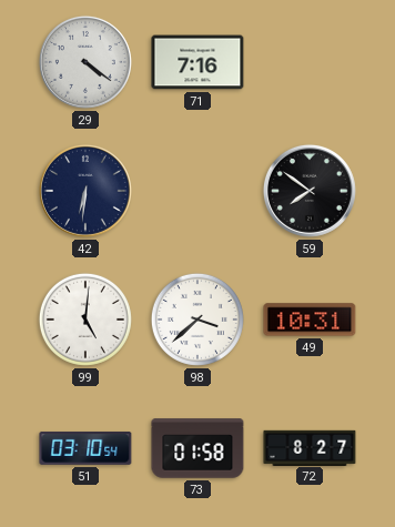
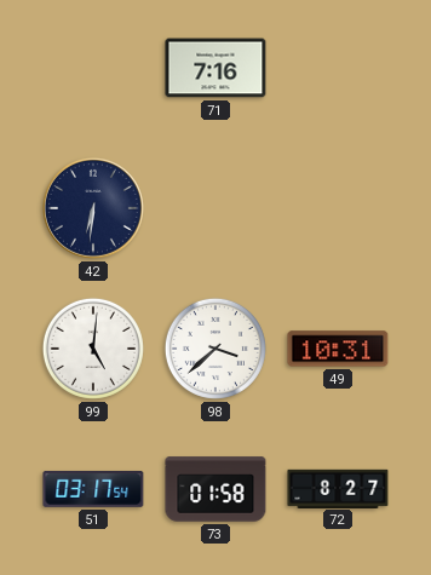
29: 4:21 -> none
59: 7:51 -> none
51: 03:10 -> 03:17
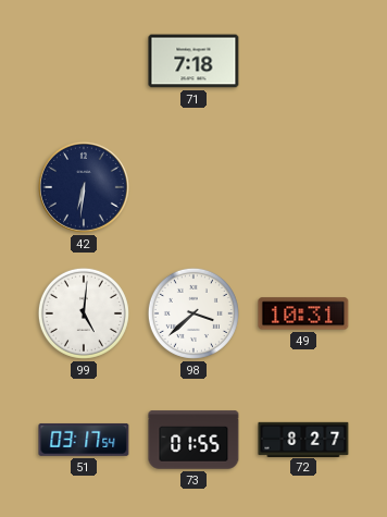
71: 7:16 -> 7:18
73: 01:58 -> 01:55
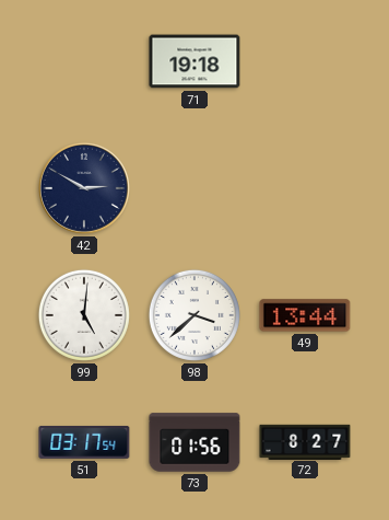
71: 7:18 -> 19:18
42: 6:31 -> 2:50
49: 10:31 -> 13:44
73: 01:55 -> 01:56
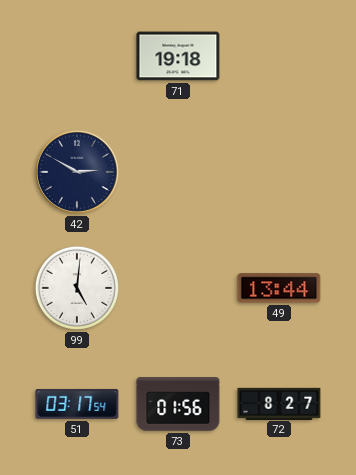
98: 3:38 -> none
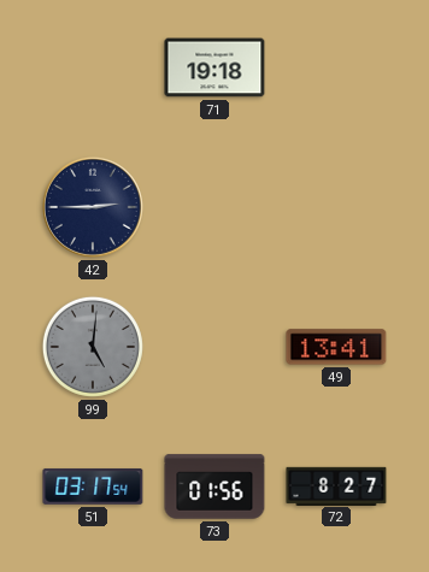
42: 2:50 -> 2:45
99 dial: white -> grey
49: 13:44 -> 13:41
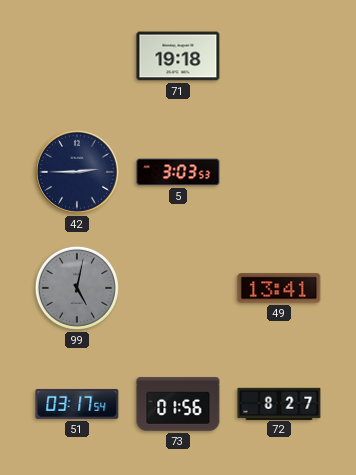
5: none -> 3:03
99: 5:01 -> 5:02
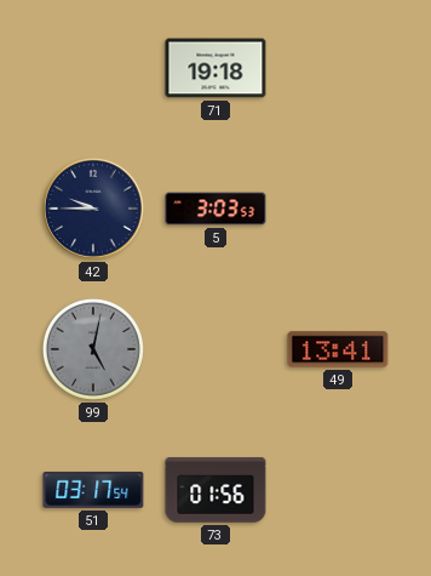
42: 2:45 -> 9:45
72: 8:27 -> none
